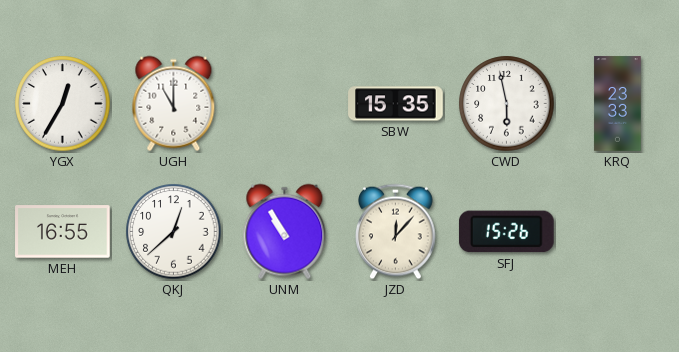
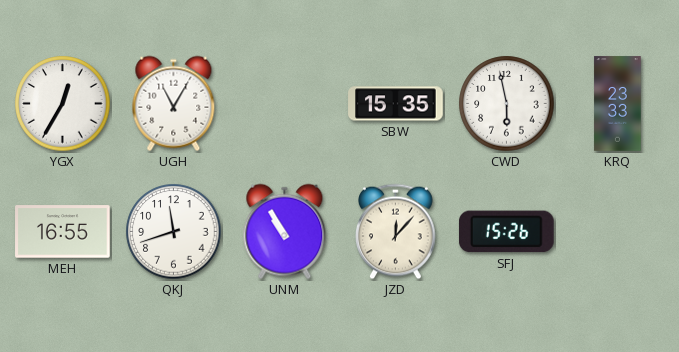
UGH: 11:00 -> 11:05
QKJ: 12:38 -> 11:42
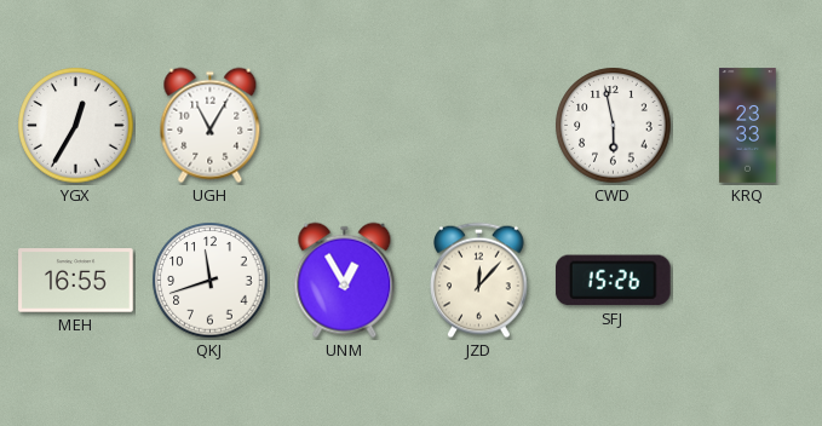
SBW: 15:35 -> none
UNM: 10:55 -> 12:55
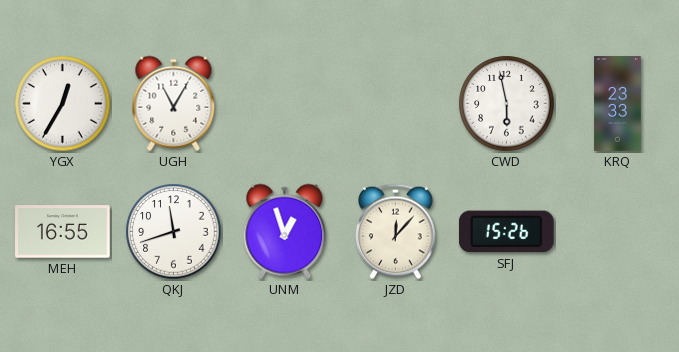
UNM: 12:55 -> 12:57
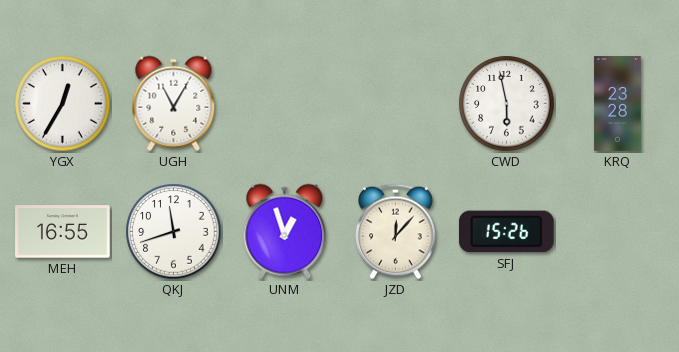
KRQ: 23:33 -> 23:28
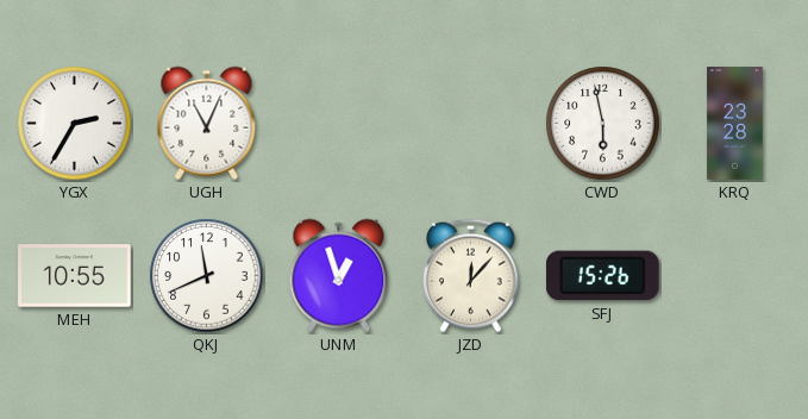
YGX: 12:35 -> 2:35
UGH: 11:05 -> 11:04
MEH: 16:55 -> 10:55
QKJ: 11:42 -> 11:41
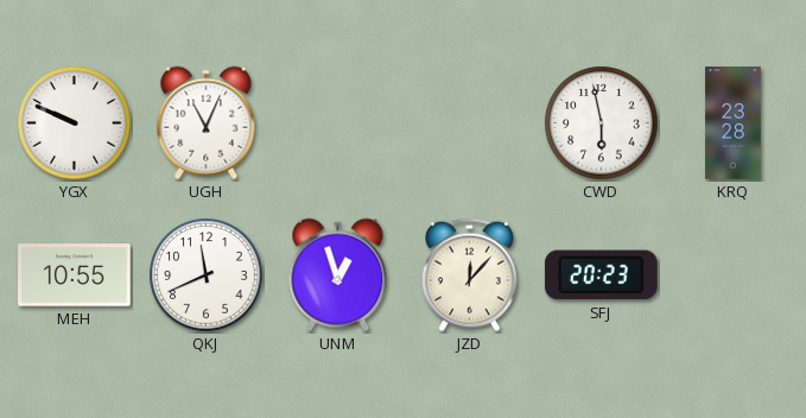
YGX: 2:35 -> 9:49
SFJ: 15:26 -> 20:23
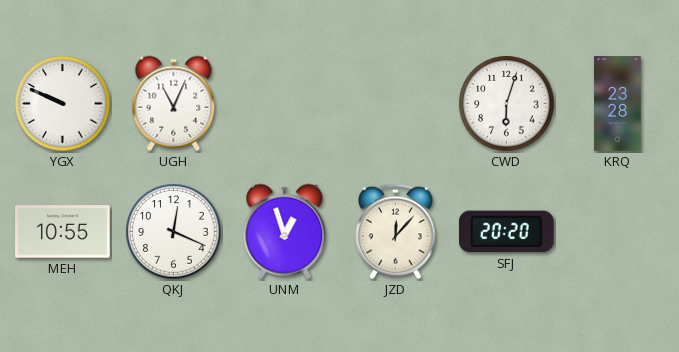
CWD: 5:58 -> 6:03
QKJ: 11:41 -> 12:19
SFJ: 20:23 -> 20:20
